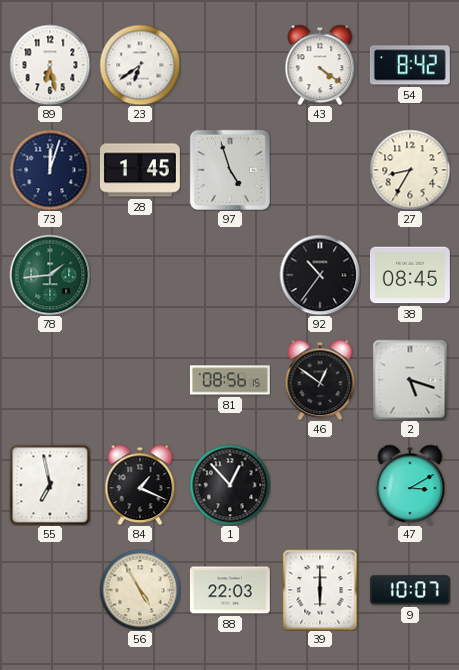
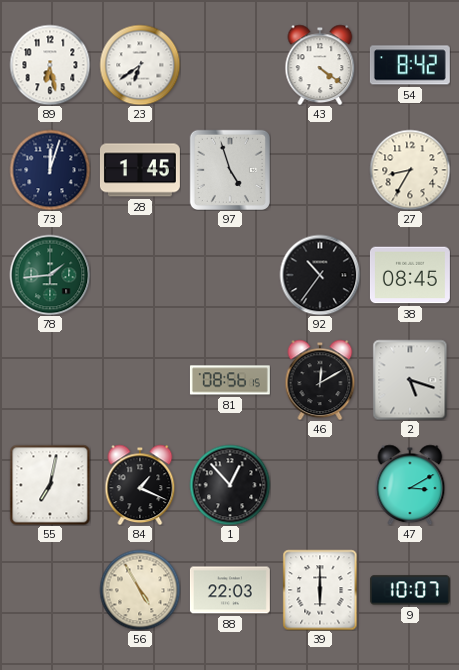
46: 12:51 -> 12:10
55: 6:58 -> 7:02
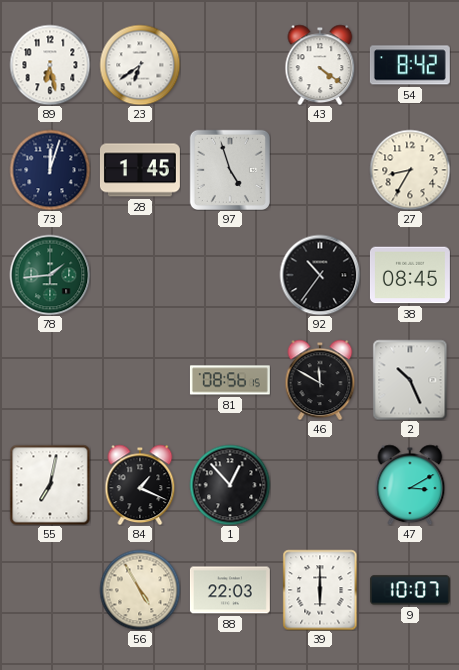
46: 12:10 -> 11:50
2: 5:18 -> 10:26
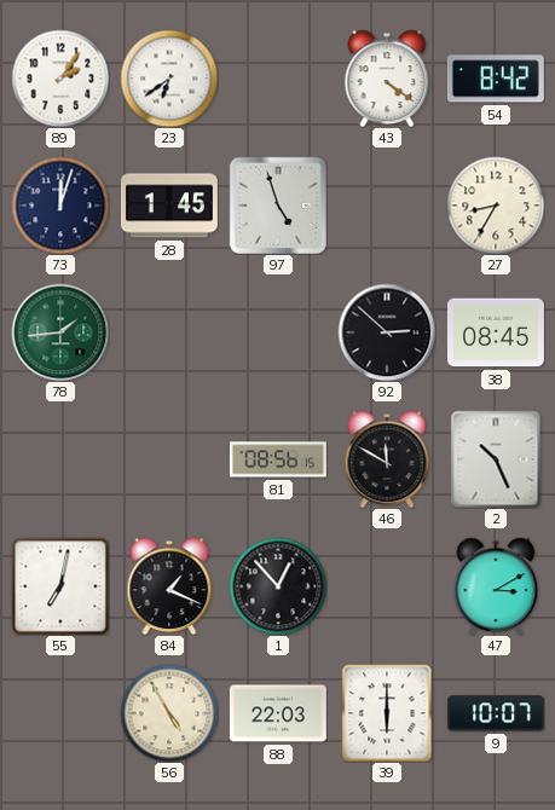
89: 6:28 -> 2:06
92: 10:36 -> 2:52
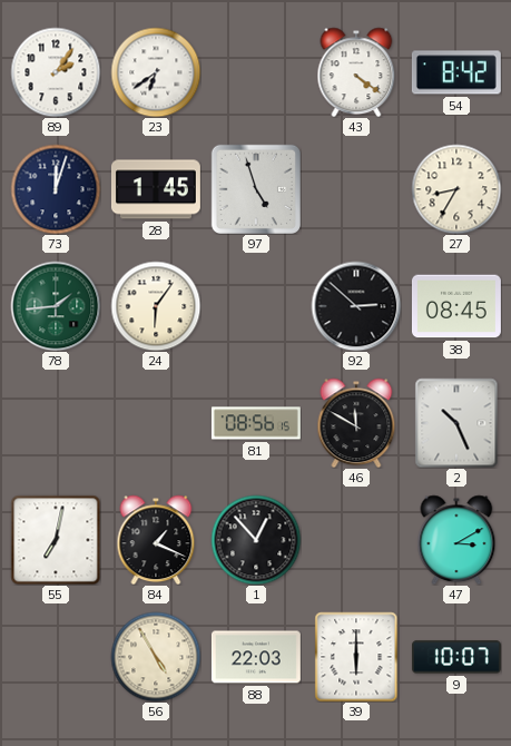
24: none -> 6:06
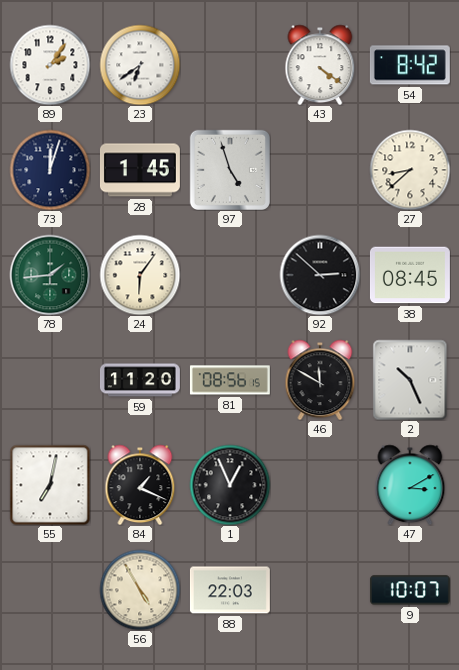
27: 8:35 -> 8:38
59: none -> 11:20
1: 12:53 -> 12:56
39: 6:00 -> none
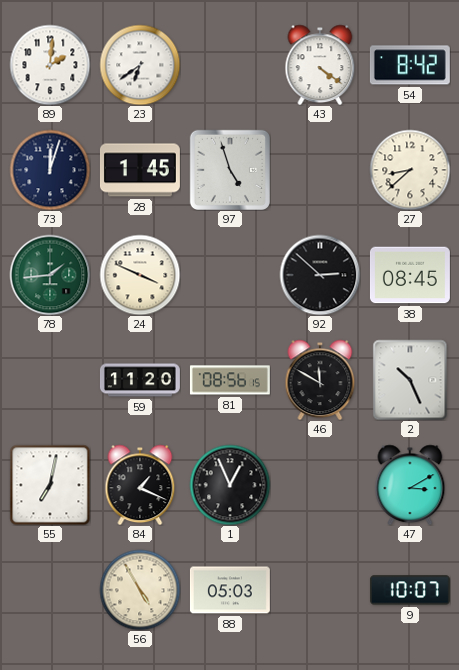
89: 2:06 -> 2:01
24: 6:06 -> 3:49
88: 22:03 -> 05:03
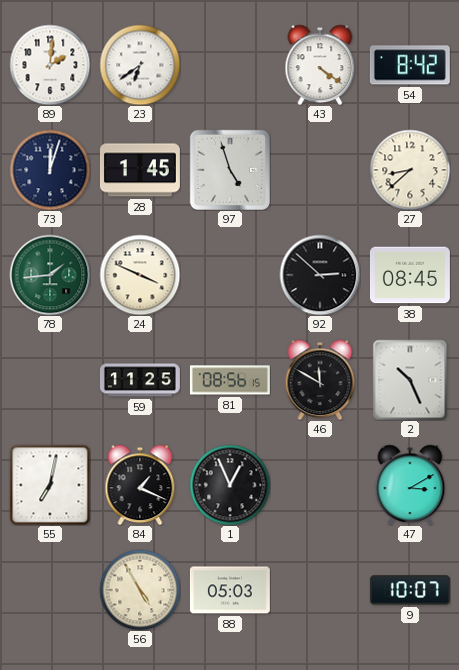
59: 11:20 -> 11:25
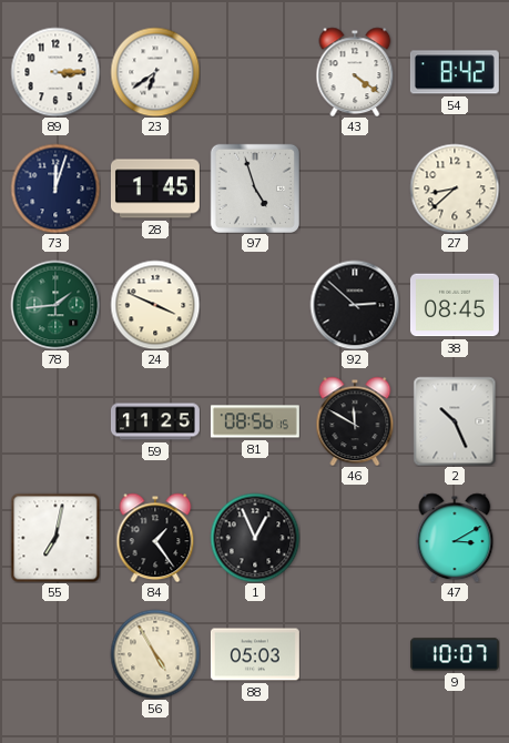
89: 2:01 -> 3:15
84: 1:19 -> 1:24
